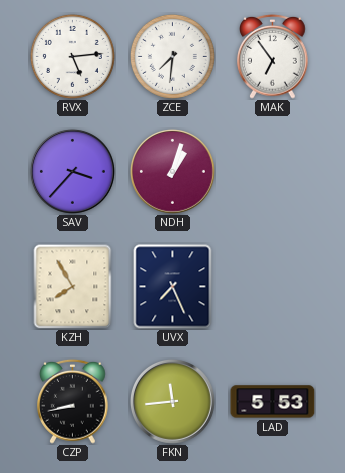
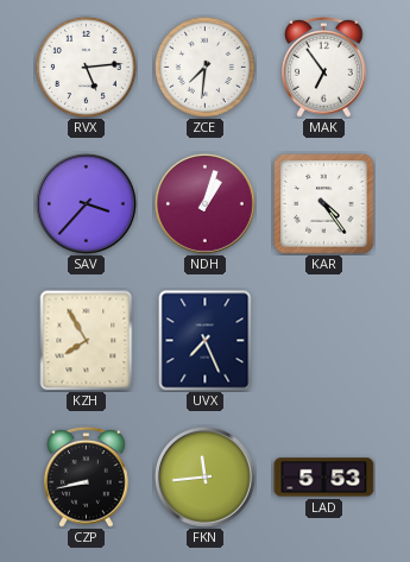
KAR: none -> 4:24
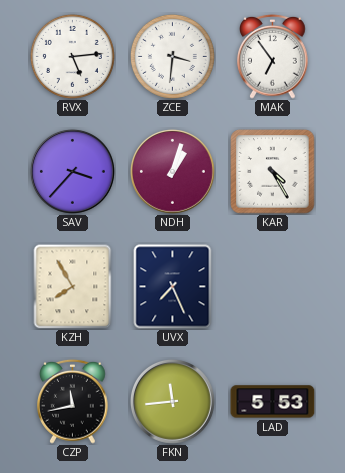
ZCE: 7:31 -> 3:31
KAR: 4:24 -> 4:25
CZP: 8:43 -> 11:43
